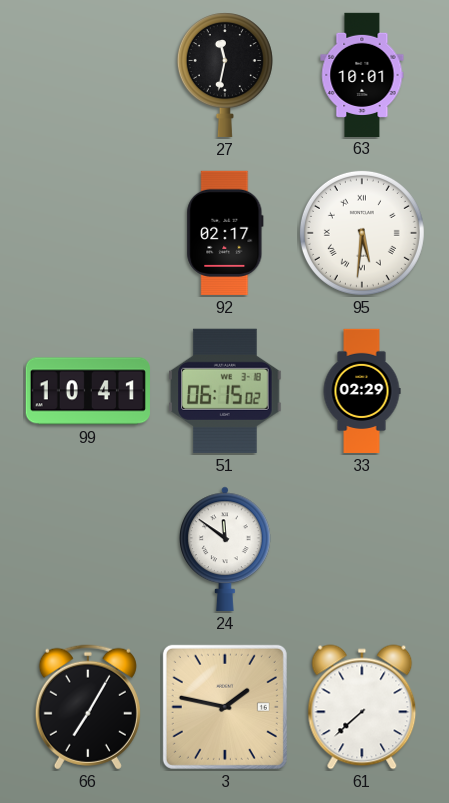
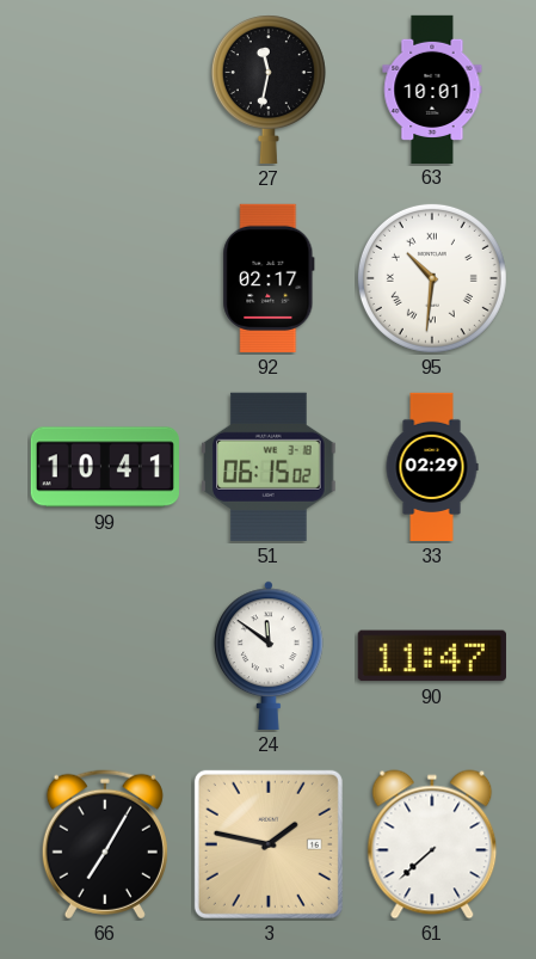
95: 5:31 -> 10:31
90: none -> 11:47
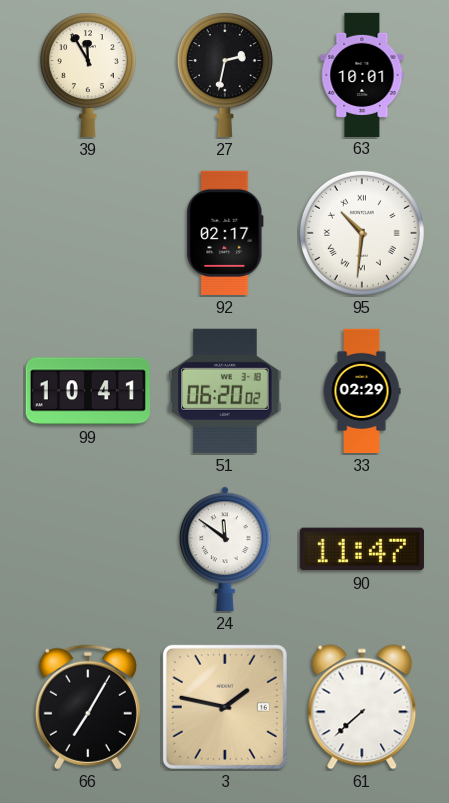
39: none -> 11:55
27: 11:32 -> 2:32
51: 06:15 -> 06:20
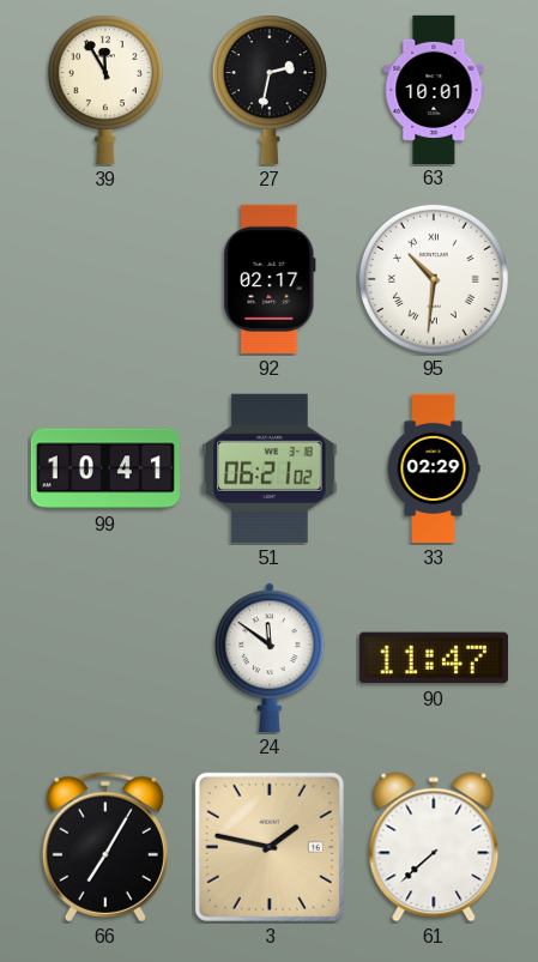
51: 06:20 -> 06:21
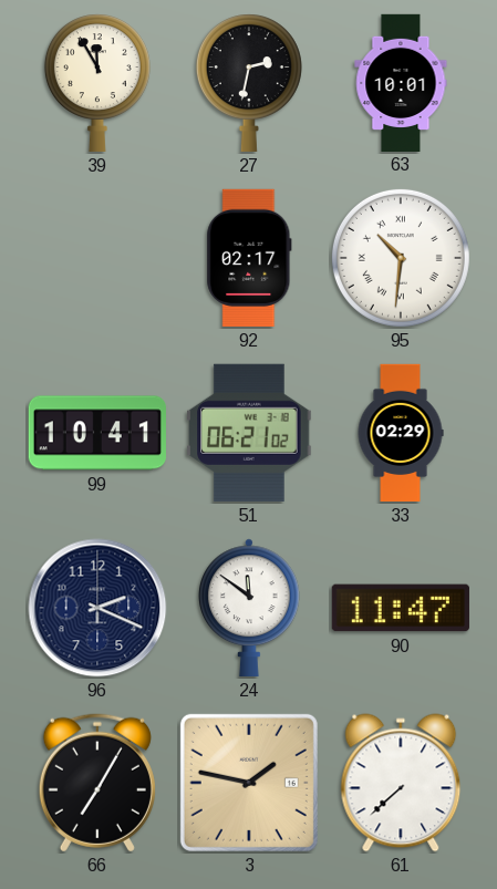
96: none -> 2:19
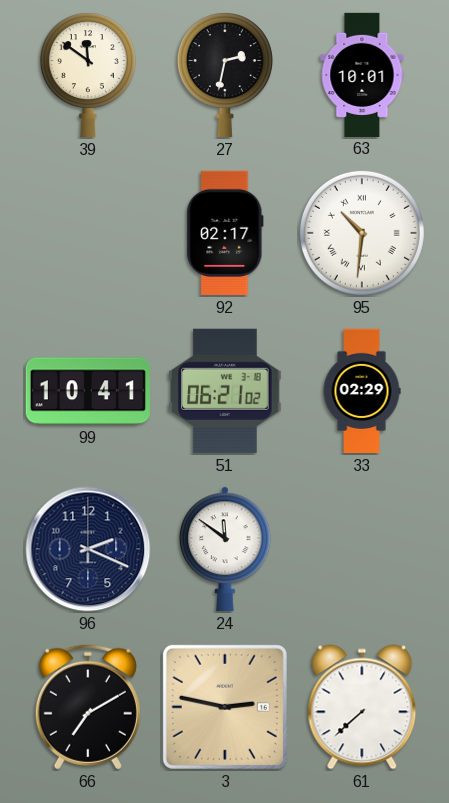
39: 11:55 -> 11:51
90: 11:47 -> none
66: 7:05 -> 7:10
3: 1:47 -> 2:47
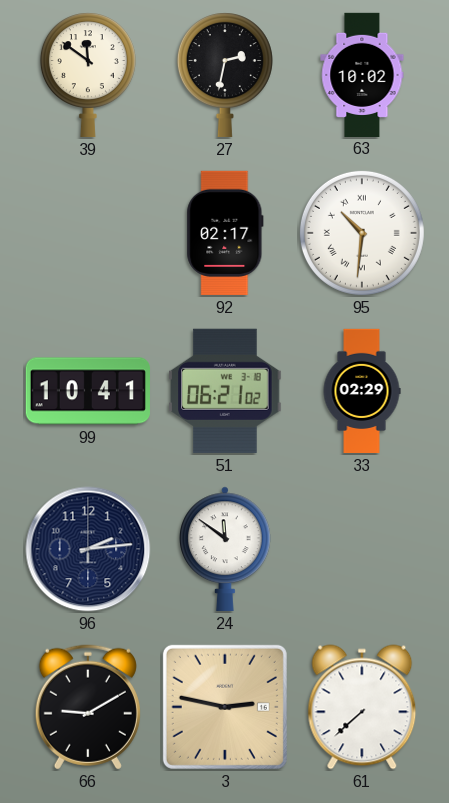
63: 10:01 -> 10:02
96: 2:19 -> 2:14
66: 7:10 -> 9:10
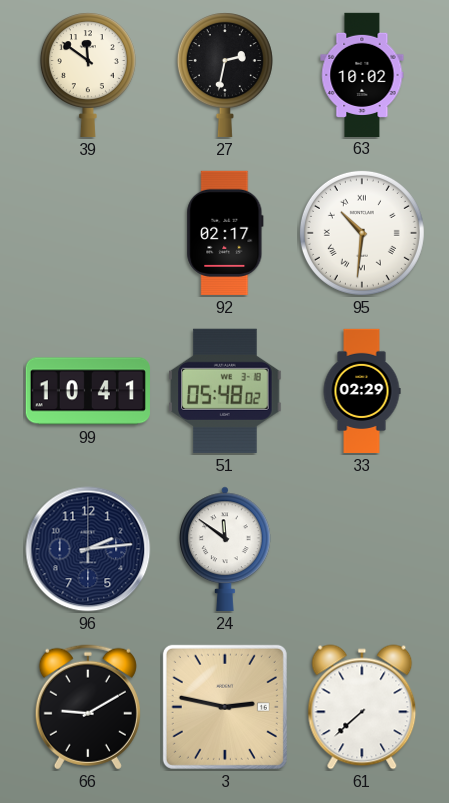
51: 06:21 -> 05:48
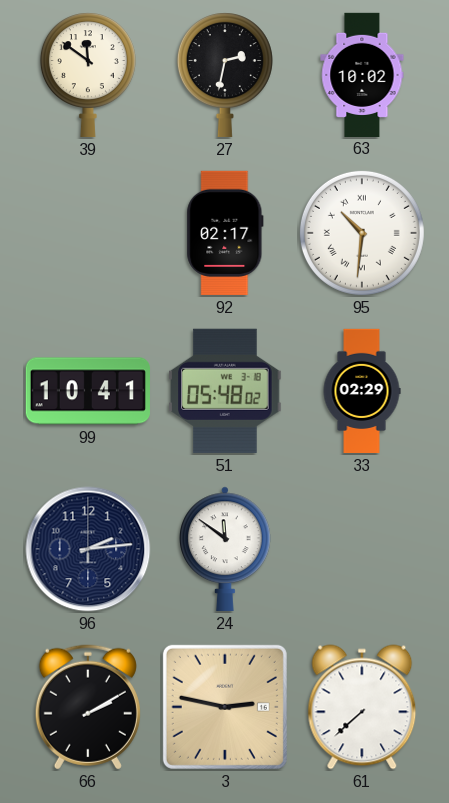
66: 9:10 -> 2:10
